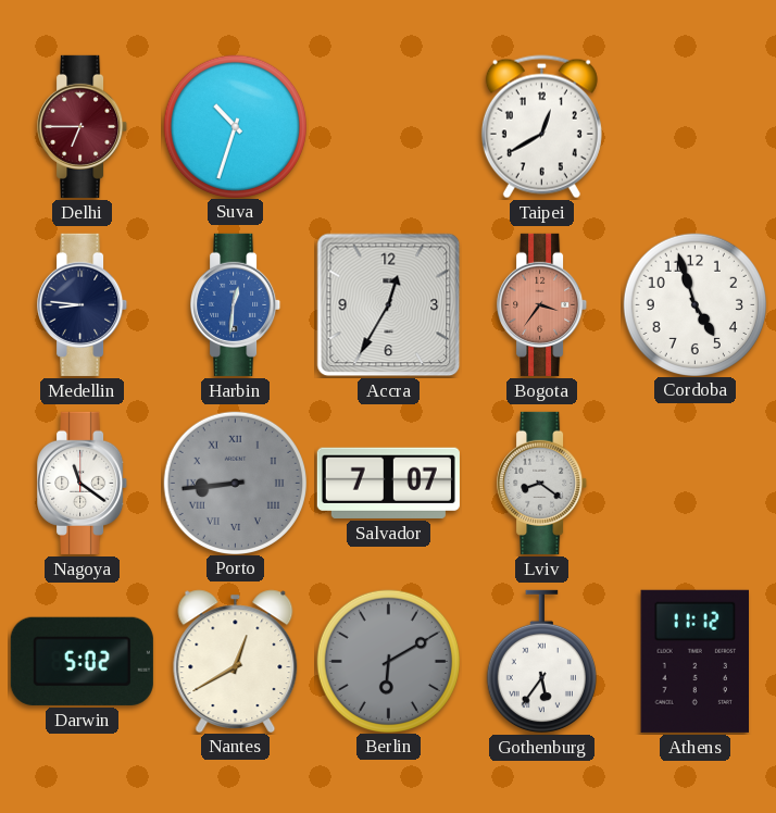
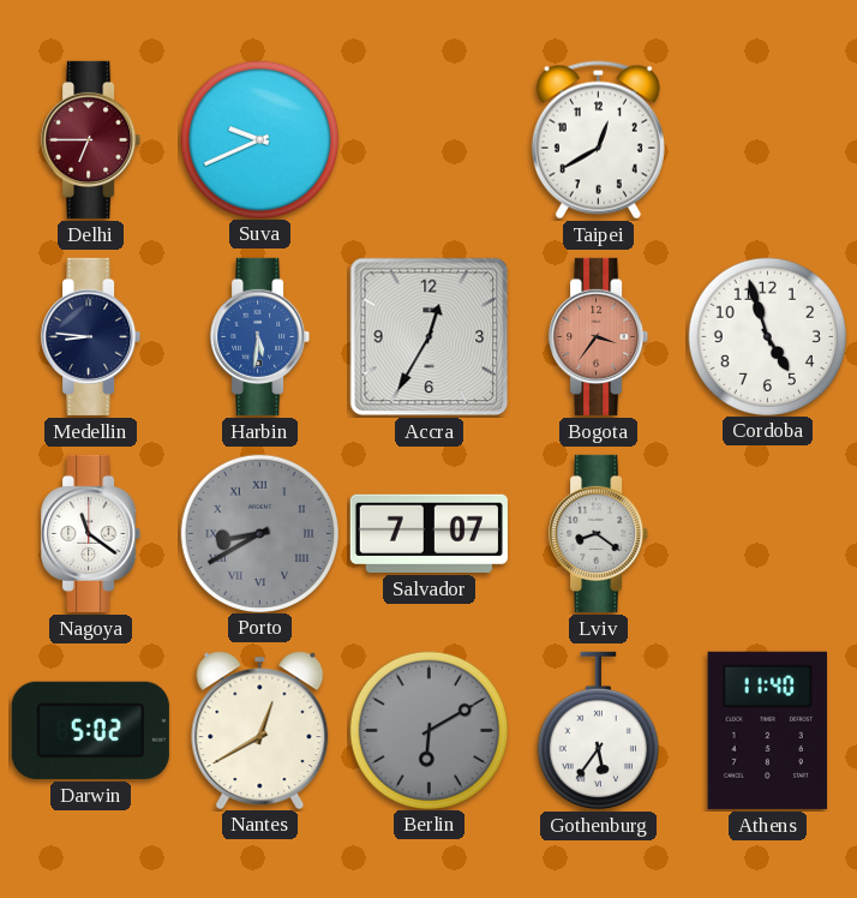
Suva: 10:33 -> 9:41
Harbin: 12:31 -> 5:31
Porto: 8:44 -> 8:40
Athens: 11:12 -> 11:40
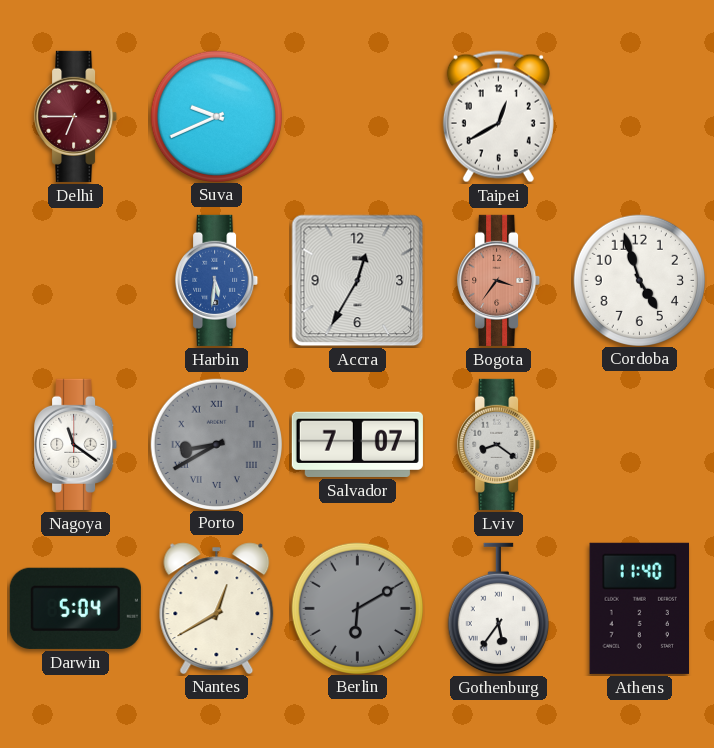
Medellin: 8:46 -> none
Darwin: 5:02 -> 5:04
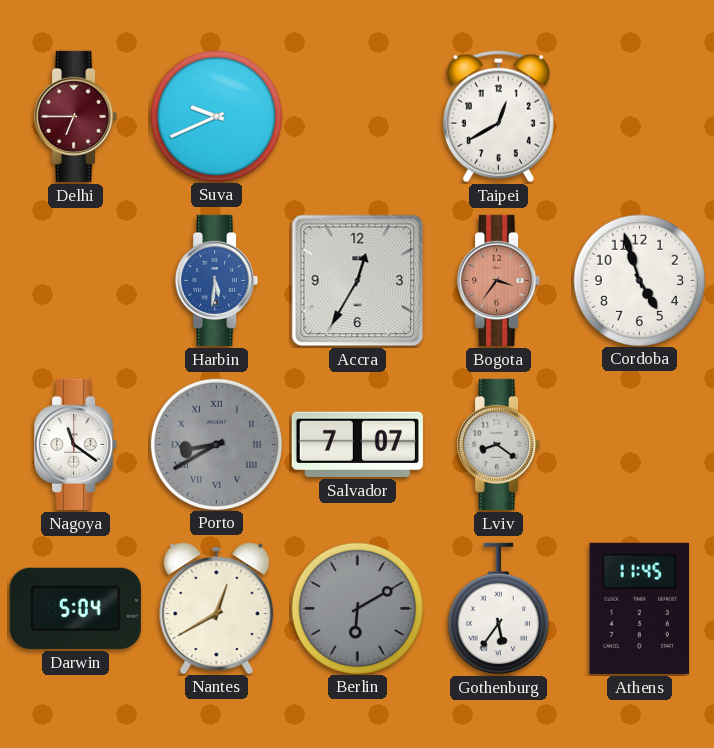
Athens: 11:40 -> 11:45
